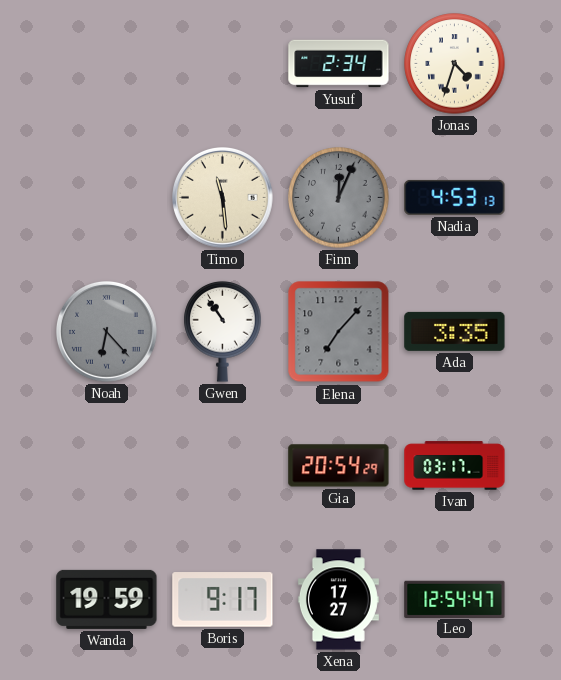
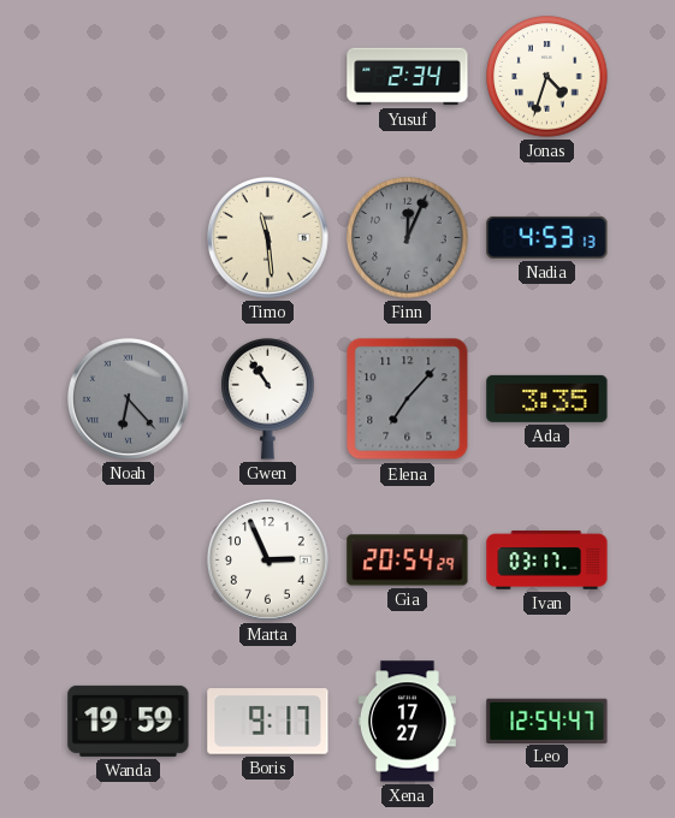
Marta: none -> 2:56
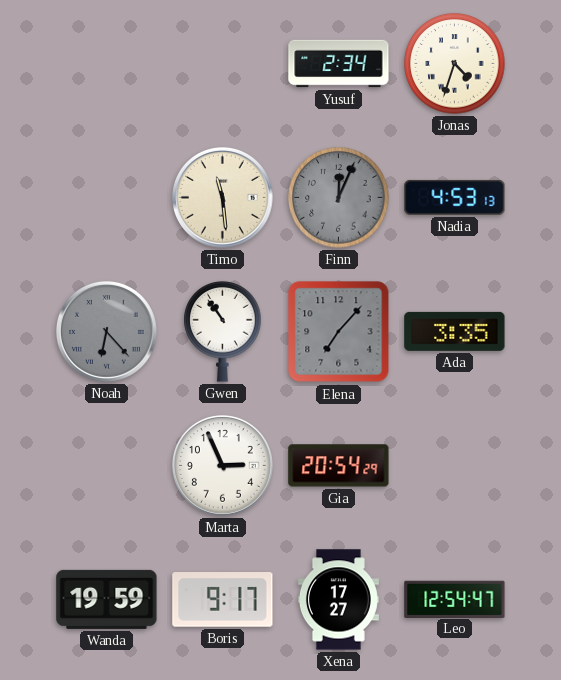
Ivan: 03:17 -> none
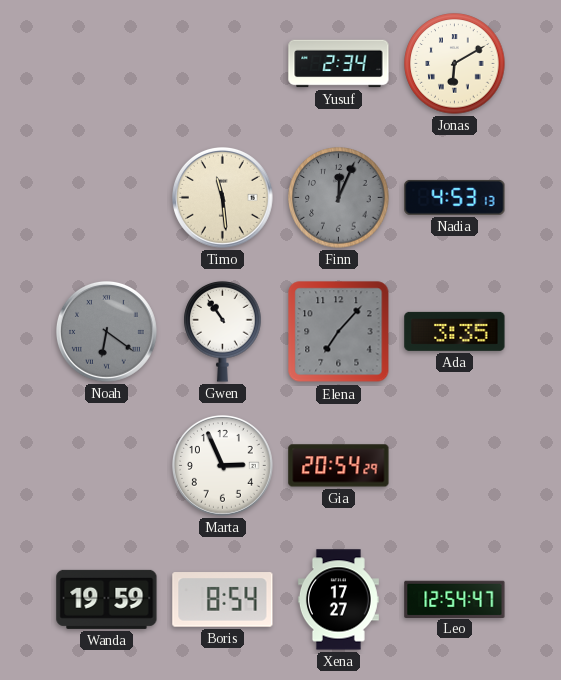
Jonas: 4:33 -> 6:10
Noah: 6:23 -> 6:21
Boris: 9:17 -> 8:54
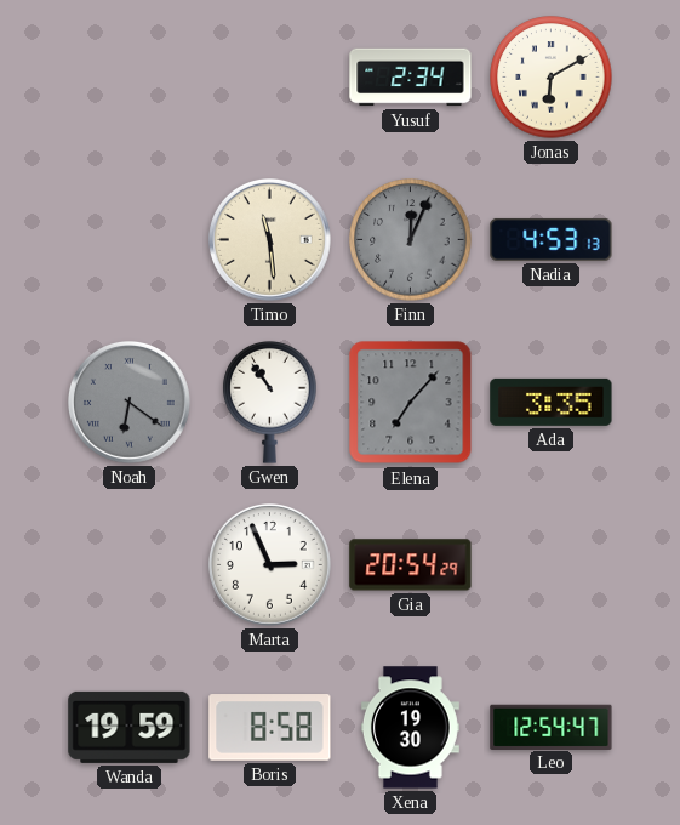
Boris: 8:54 -> 8:58
Xena: 17:27 -> 19:30
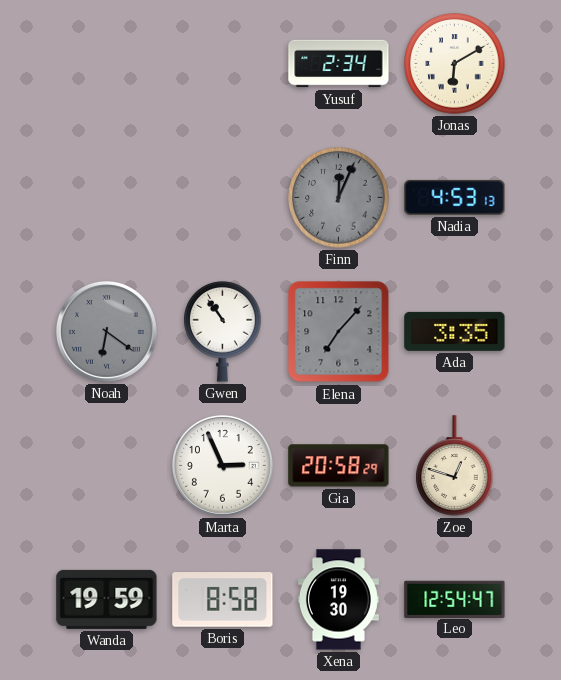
Timo: 11:29 -> none
Gia: 20:54 -> 20:58
Zoe: none -> 12:48
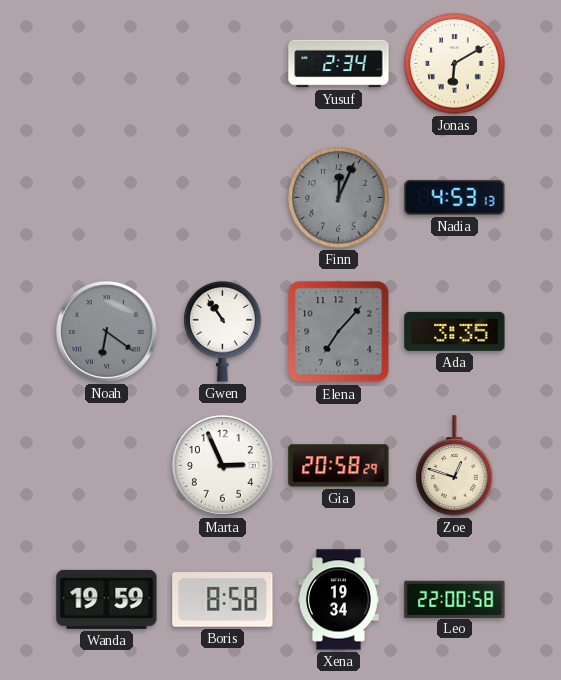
Xena: 19:30 -> 19:34
Leo: 12:54 -> 22:00
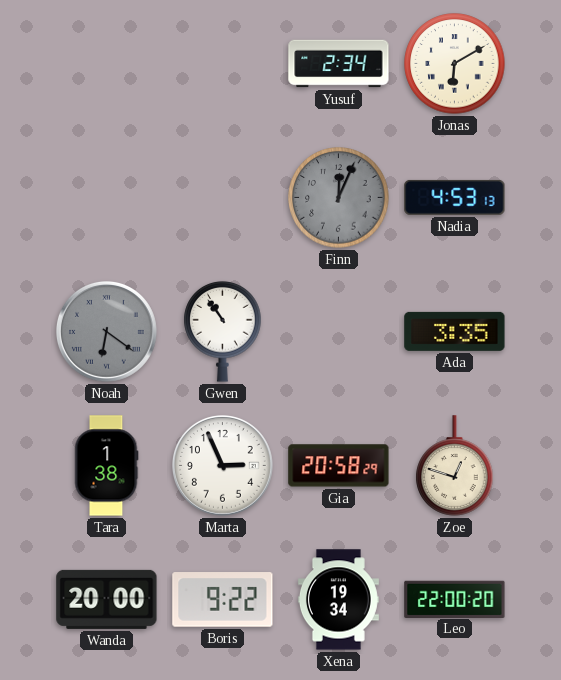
Elena: 7:07 -> none
Tara: none -> 1:38
Wanda: 19:59 -> 20:00
Boris: 8:58 -> 9:22
Leo: 22:00:58 -> 22:00:20
